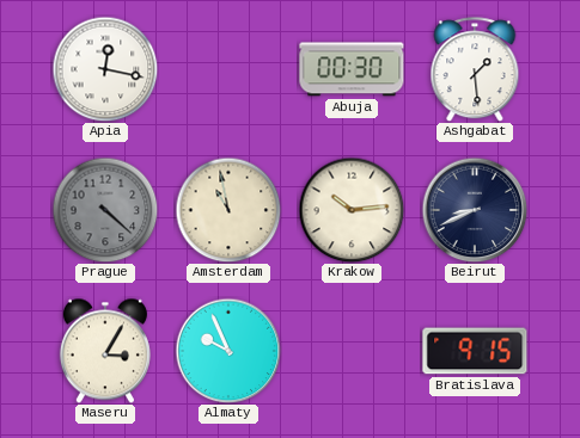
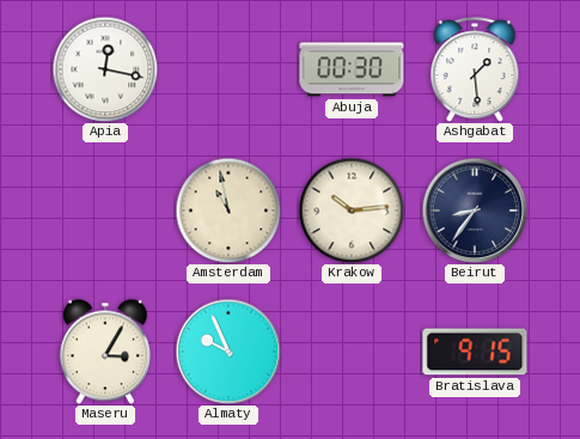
Prague: 4:22 -> none
Beirut: 8:41 -> 8:36
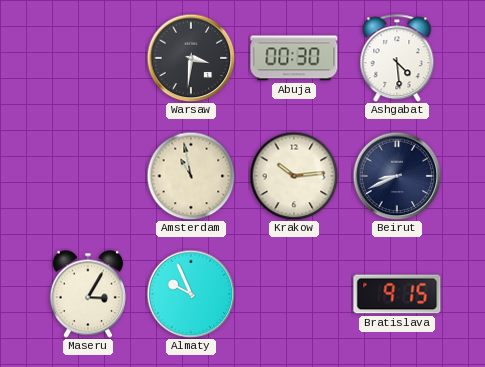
Apia: 12:17 -> none
Warsaw: none -> 3:31
Ashgabat: 1:29 -> 4:29
Beirut: 8:36 -> 8:41
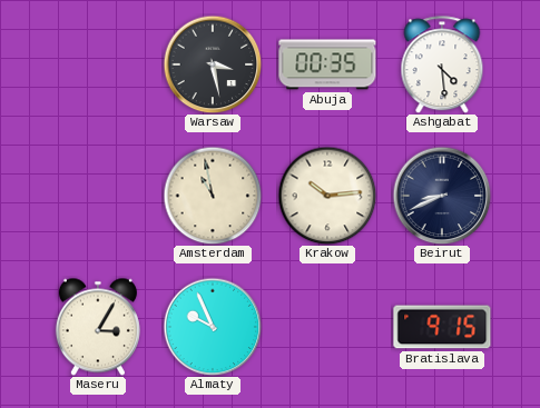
Warsaw: 3:31 -> 3:28
Abuja: 00:30 -> 00:35
